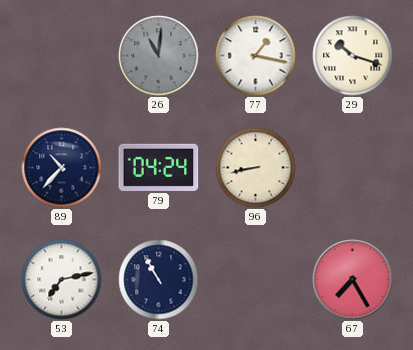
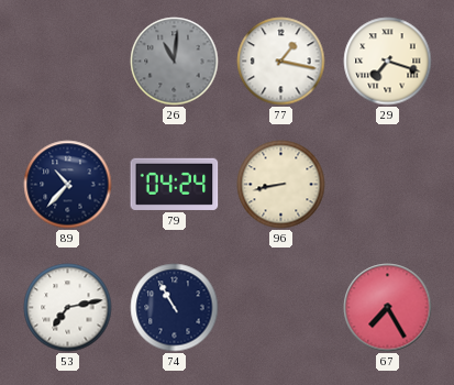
29: 10:18 -> 7:18
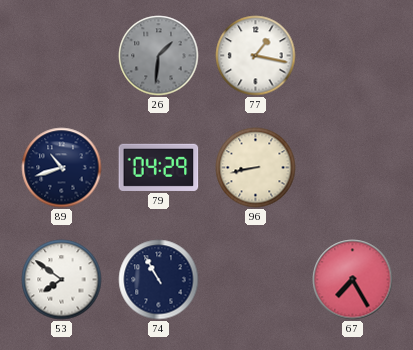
26: 11:01 -> 1:31
29: 7:18 -> none
89: 10:37 -> 10:42
79: 04:24 -> 04:29
53: 7:13 -> 7:51
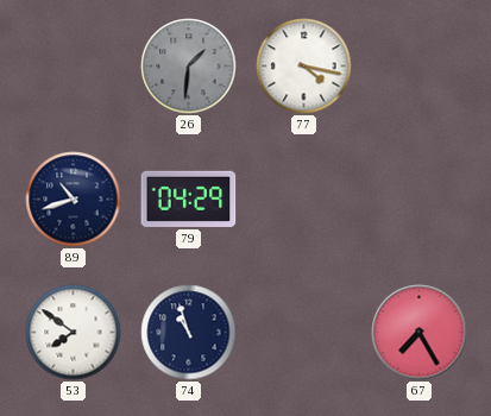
77: 1:17 -> 4:17
96: 8:43 -> none
74: 10:55 -> 10:57
